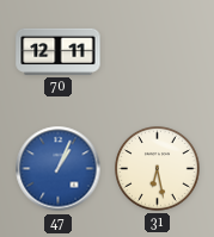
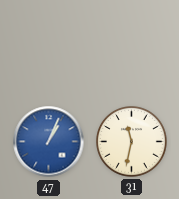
70: 12:11 -> none
31: 6:28 -> 11:32
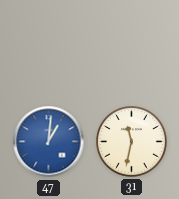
47: 1:04 -> 1:01
